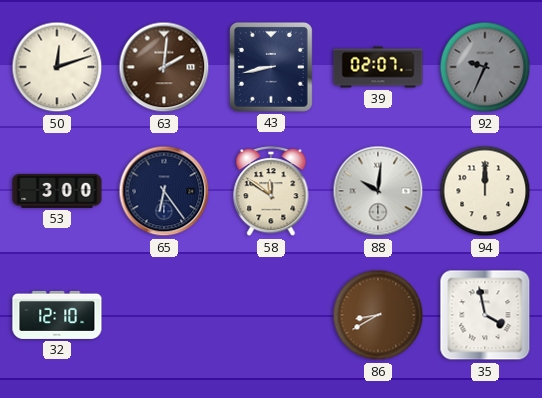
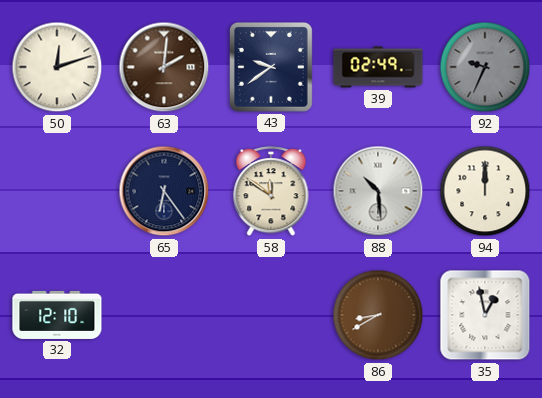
43: 8:43 -> 9:39
39: 02:07 -> 02:49
53: 3:00 -> none
88: 10:01 -> 10:29
35: 3:58 -> 12:58
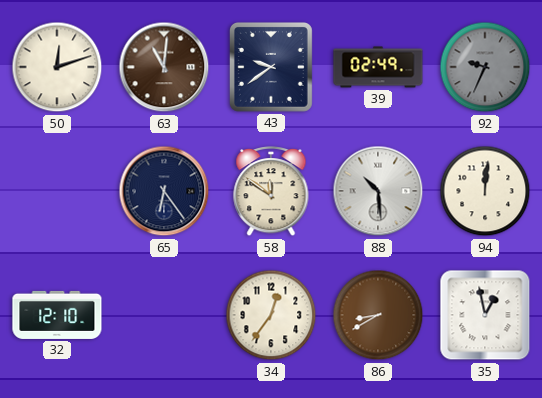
63: 2:01 -> 11:01
94: 12:00 -> 12:01
34: none -> 12:36
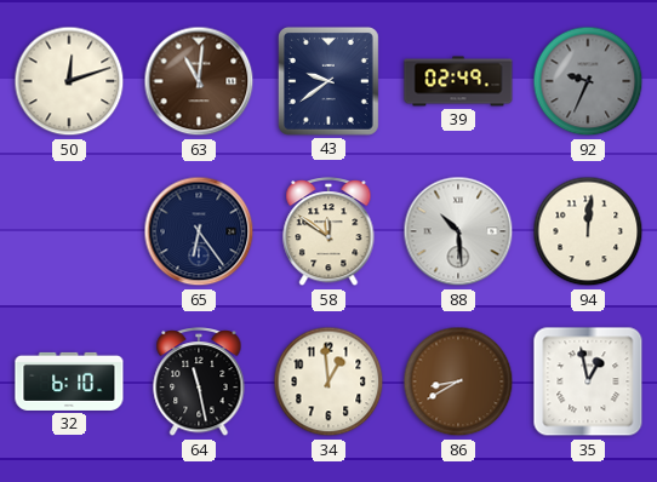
32: 12:10 -> 6:10
64: none -> 11:28
34: 12:36 -> 12:59
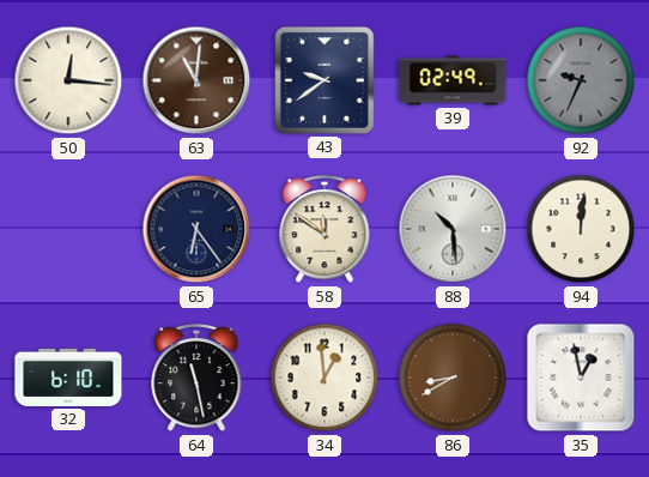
50: 12:12 -> 12:16
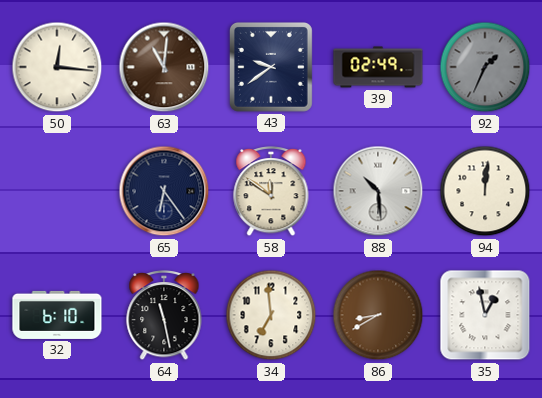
92: 9:34 -> 1:34
34: 12:59 -> 6:59
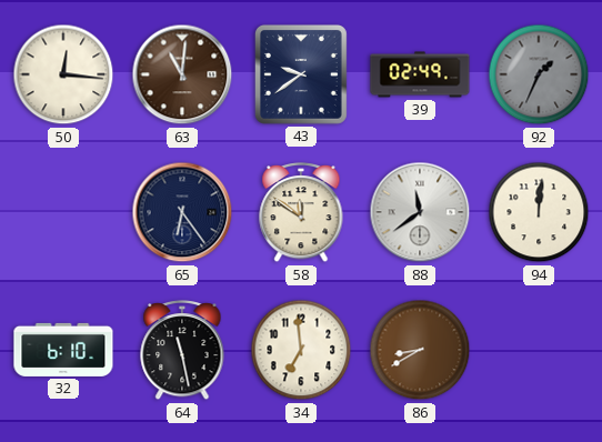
88: 10:29 -> 11:39
35: 12:58 -> none
